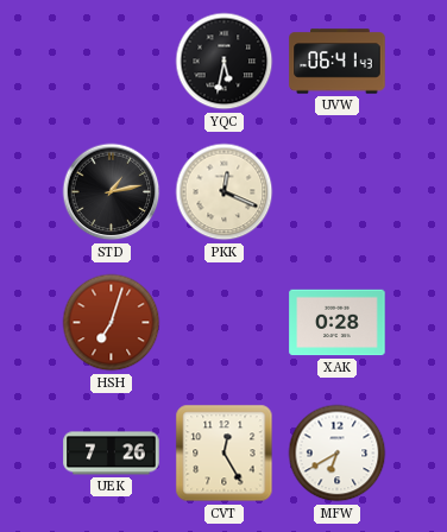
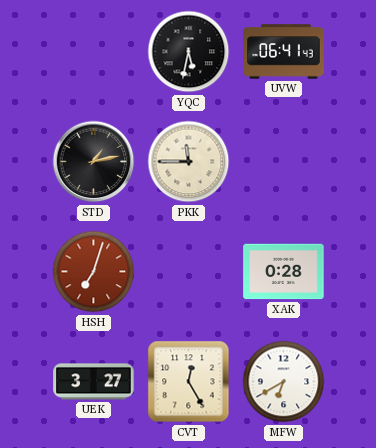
PKK: 12:19 -> 11:45
UEK: 7:26 -> 3:27
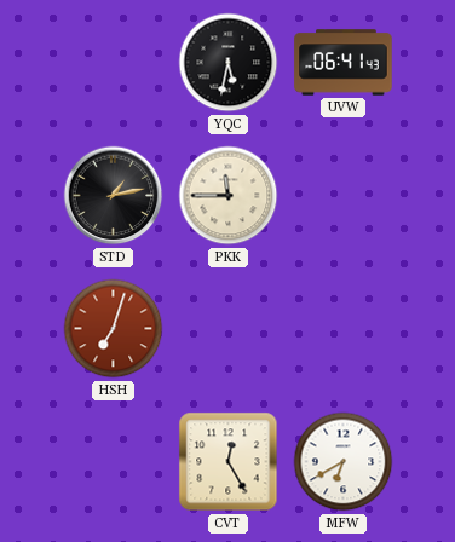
XAK: 0:28 -> none
UEK: 3:27 -> none
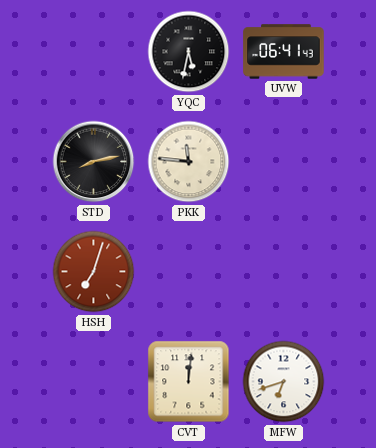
STD: 1:13 -> 8:13
PKK: 11:45 -> 11:46
CVT: 12:25 -> 12:01
MFW: 6:40 -> 6:42
